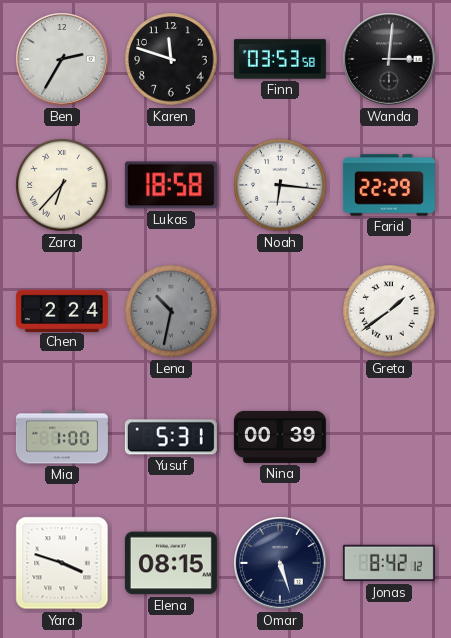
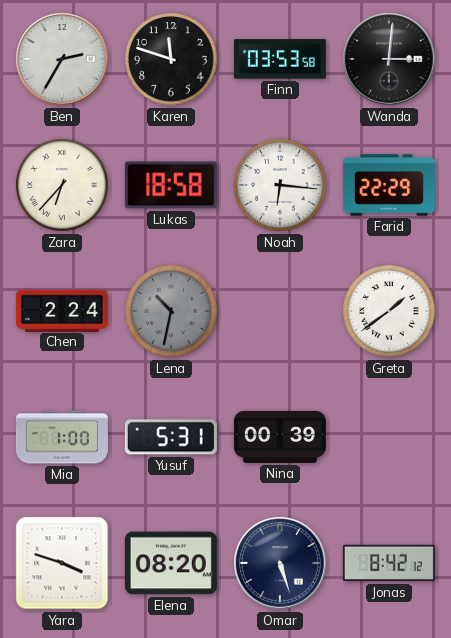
Elena: 08:15 -> 08:20
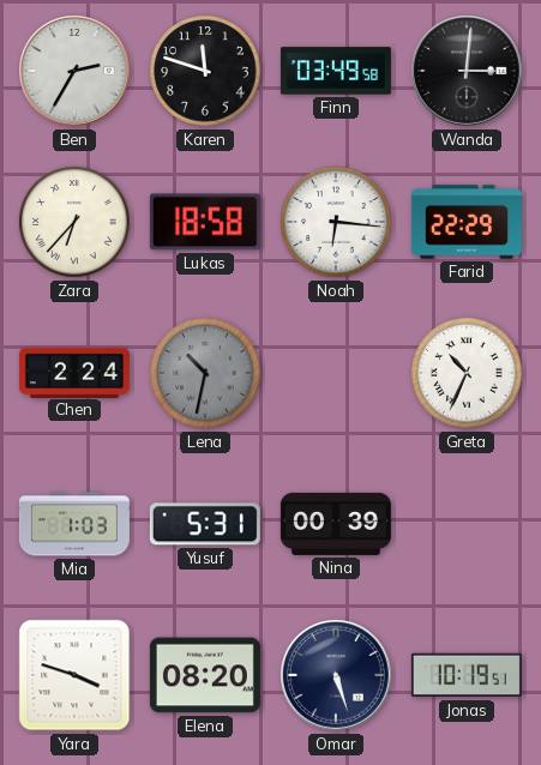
Finn: 03:53 -> 03:49
Greta: 1:39 -> 10:34
Mia: 1:00 -> 1:03
Jonas: 8:42 -> 10:19
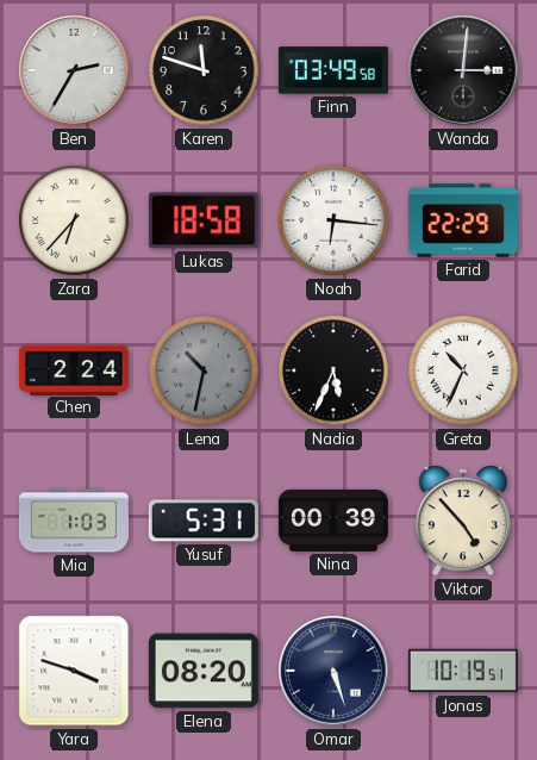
Nadia: none -> 5:34
Viktor: none -> 4:53
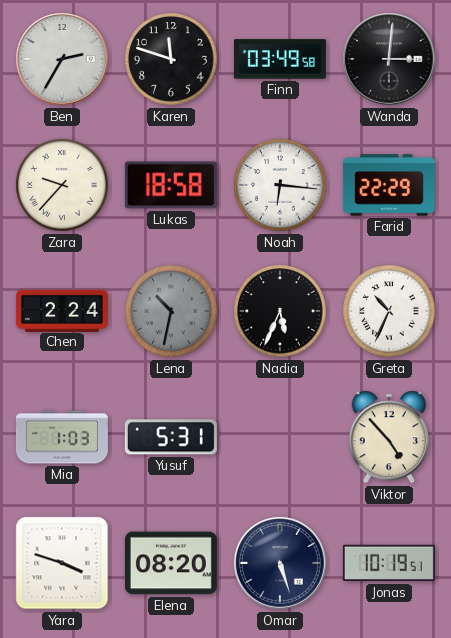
Zara: 6:37 -> 9:37
Nina: 00:39 -> none
